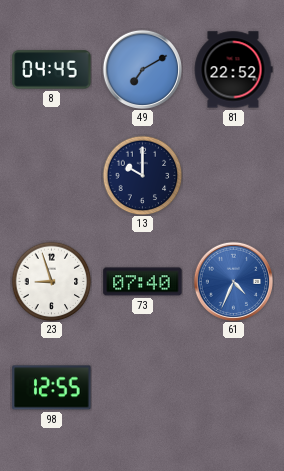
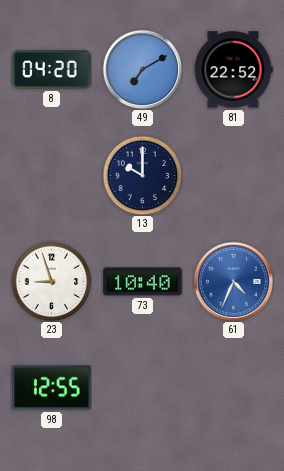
8: 04:45 -> 04:20
73: 07:40 -> 10:40
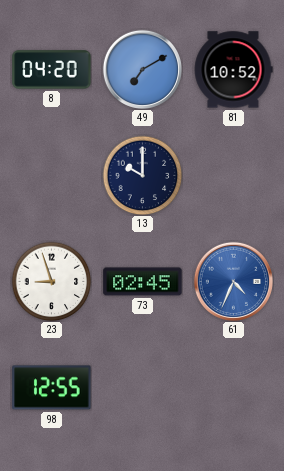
81: 22:52 -> 10:52
73: 10:40 -> 02:45
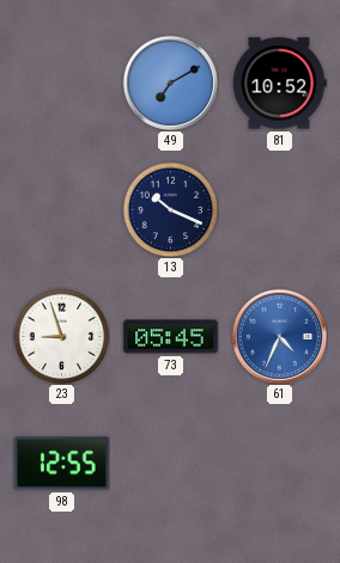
8: 04:20 -> none
13: 10:00 -> 10:19
73: 02:45 -> 05:45
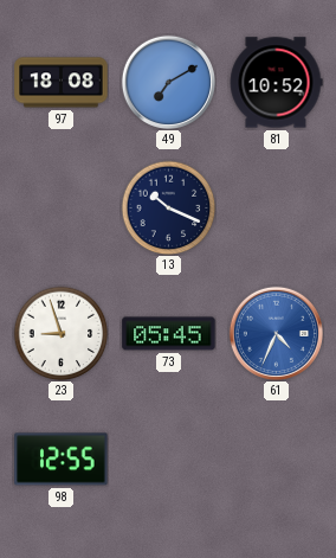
97: none -> 18:08
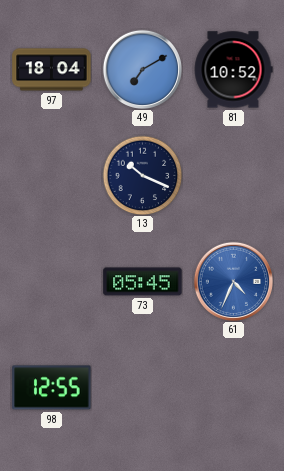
97: 18:08 -> 18:04
23: 8:57 -> none
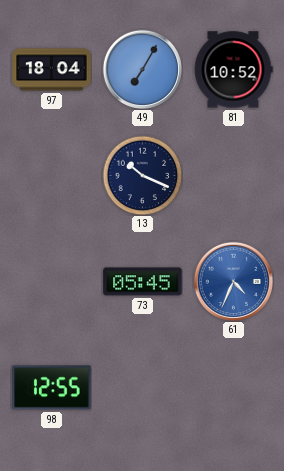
49: 7:10 -> 7:05
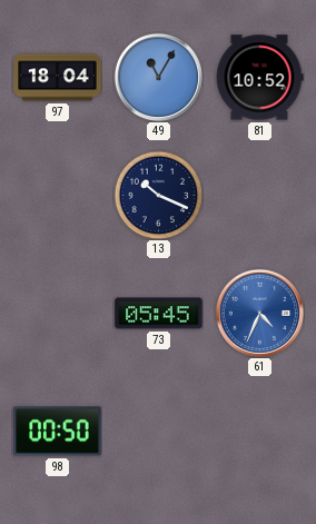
49: 7:05 -> 11:05
98: 12:55 -> 00:50
